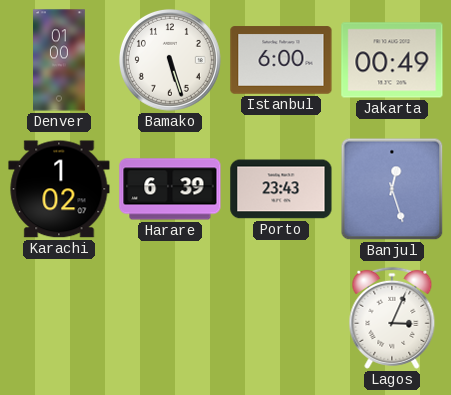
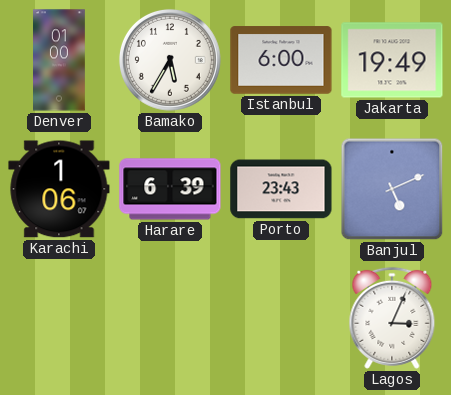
Bamako: 5:27 -> 5:35
Jakarta: 00:49 -> 19:49
Karachi: 1:02 -> 1:06
Banjul: 12:27 -> 5:11
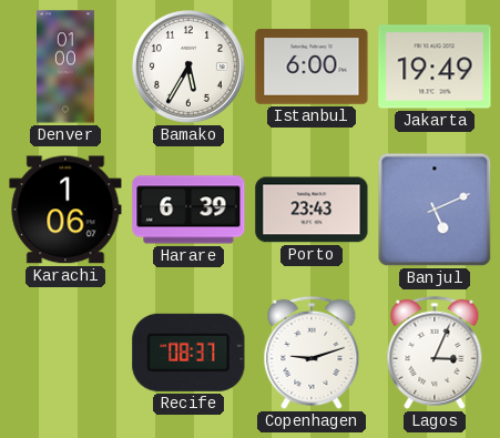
Recife: none -> 08:37
Copenhagen: none -> 9:12
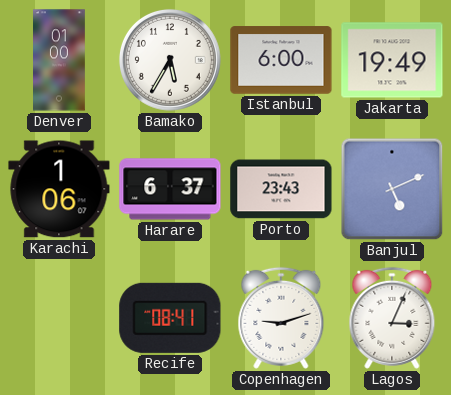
Harare: 6:39 -> 6:37
Recife: 08:37 -> 08:41
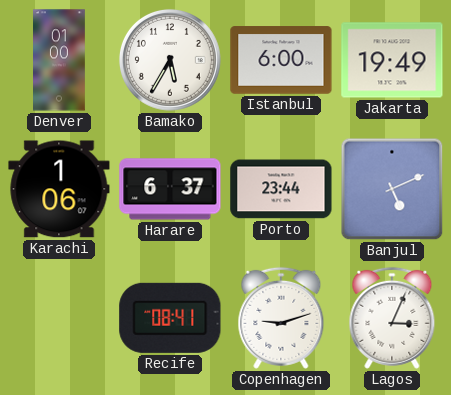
Porto: 23:43 -> 23:44
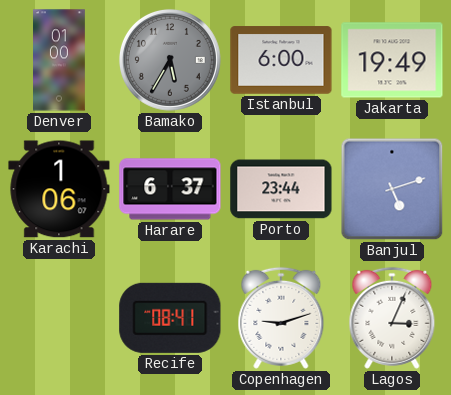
Bamako dial: white -> grey
Banjul: 5:11 -> 5:12
